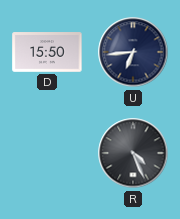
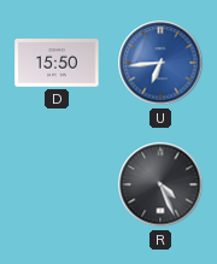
U dial: navy -> blue
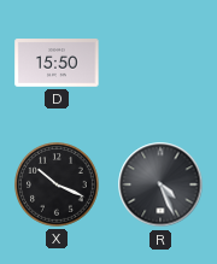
U: 6:44 -> none
X: none -> 10:19
